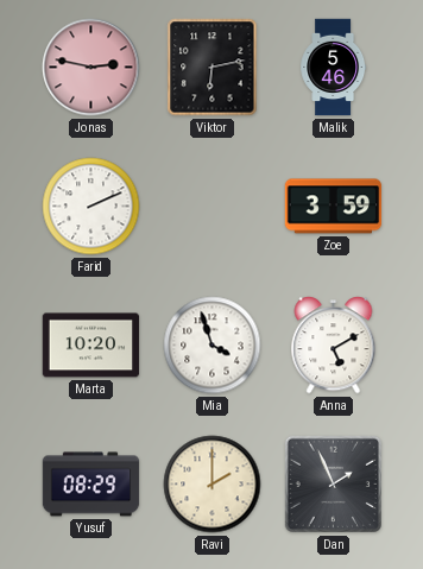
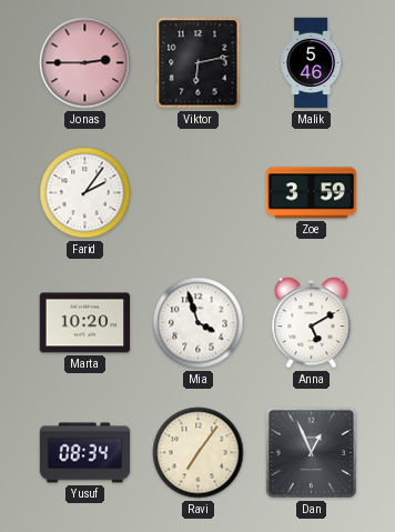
Jonas: 2:47 -> 2:45
Farid: 2:11 -> 2:06
Yusuf: 08:29 -> 08:34
Ravi: 2:00 -> 7:06
Dan: 1:56 -> 12:56
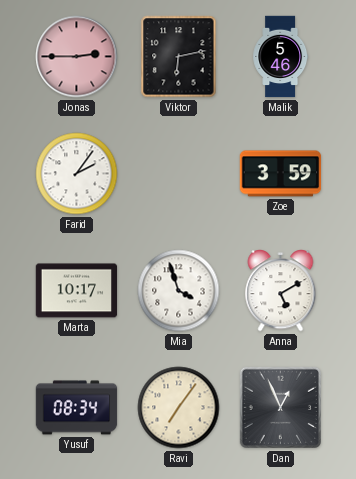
Marta: 10:20 -> 10:17
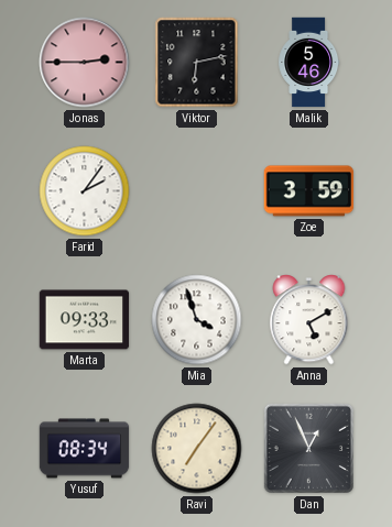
Marta: 10:17 -> 09:33
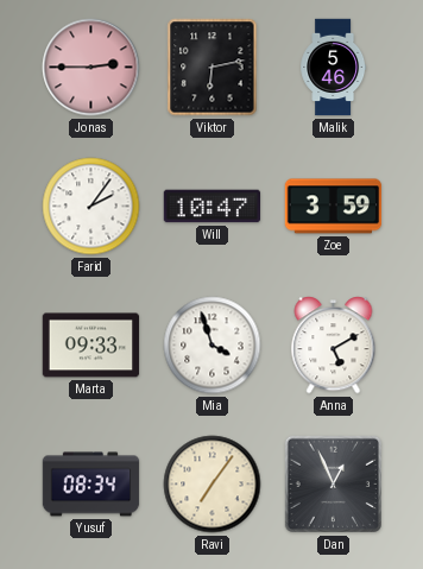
Will: none -> 10:47
